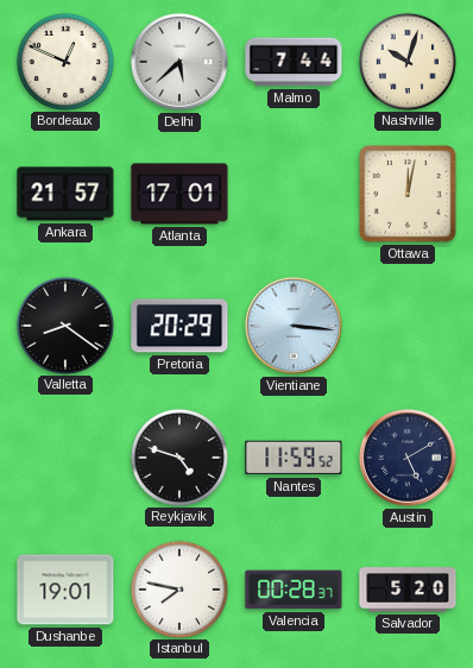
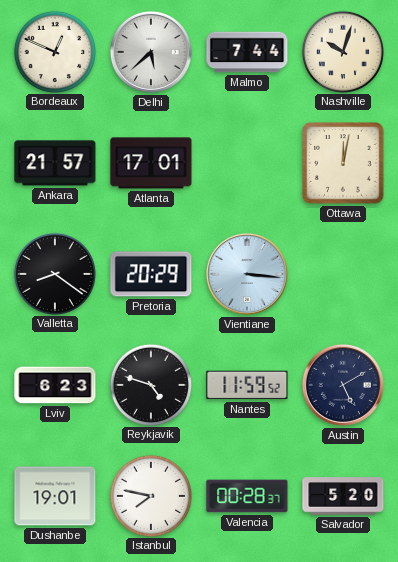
Lviv: none -> 6:23
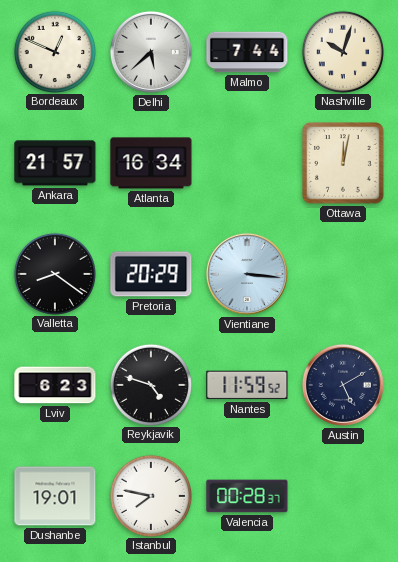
Atlanta: 17:01 -> 16:34
Salvador: 5:20 -> none
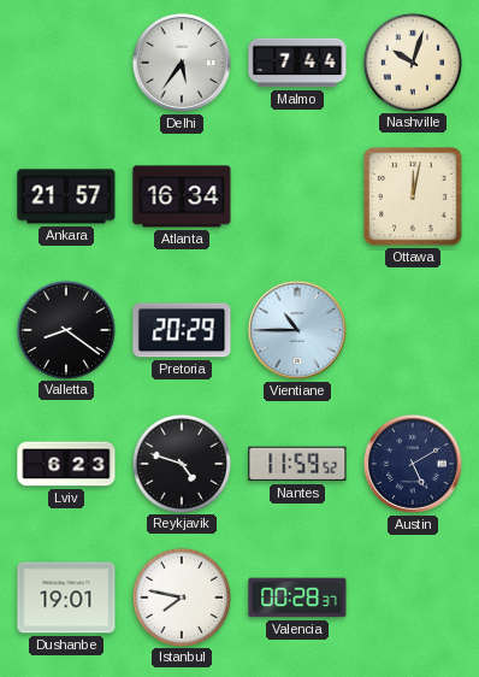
Bordeaux: 12:49 -> none
Delhi: 5:38 -> 5:36
Vientiane: 3:16 -> 10:45
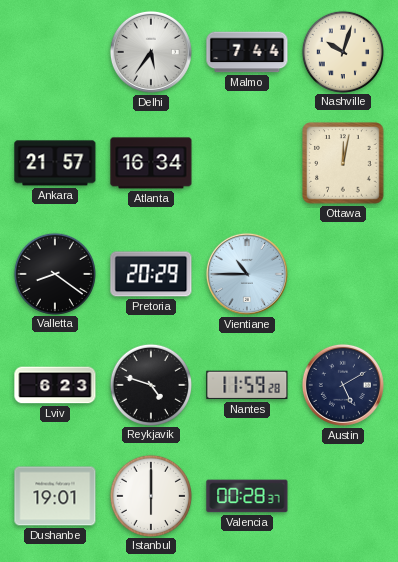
Nantes: 11:59:52 -> 11:59:28
Istanbul: 7:47 -> 6:00
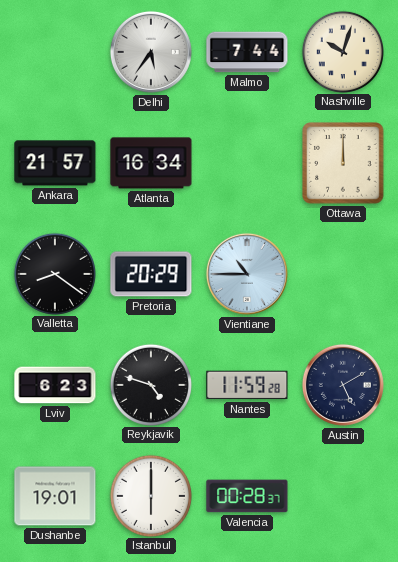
Ottawa: 12:02 -> 12:00
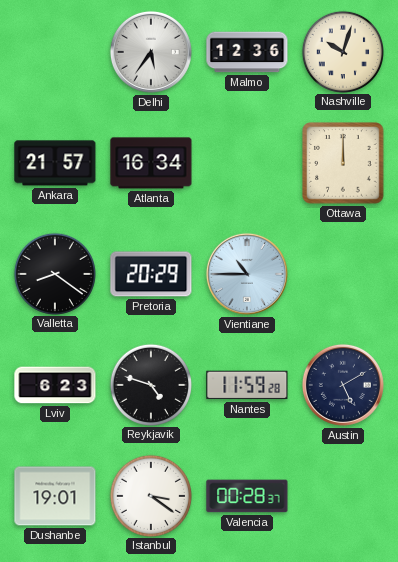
Malmo: 7:44 -> 12:36
Istanbul: 6:00 -> 3:21
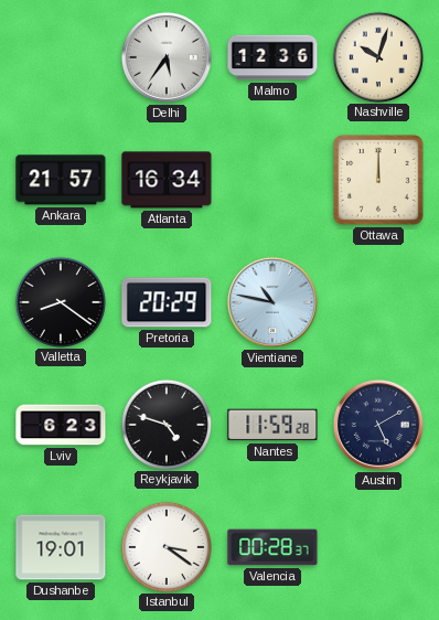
Vientiane: 10:45 -> 10:47
